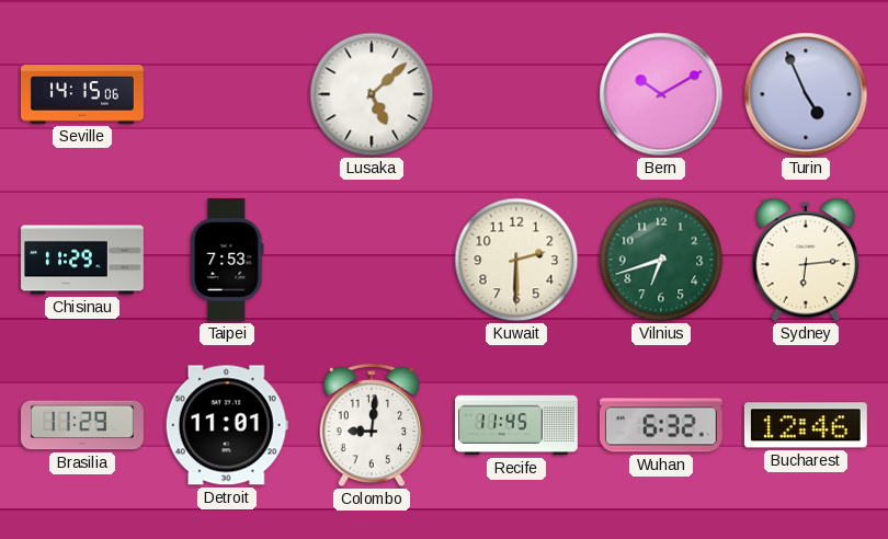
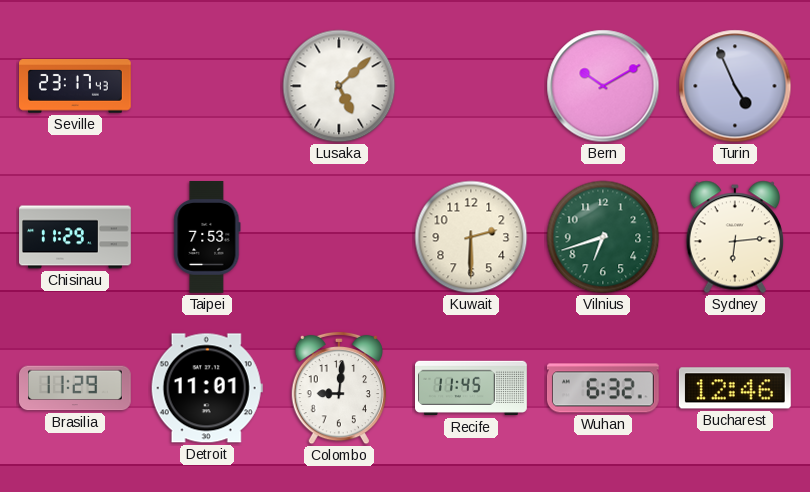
Seville: 14:15 -> 23:17
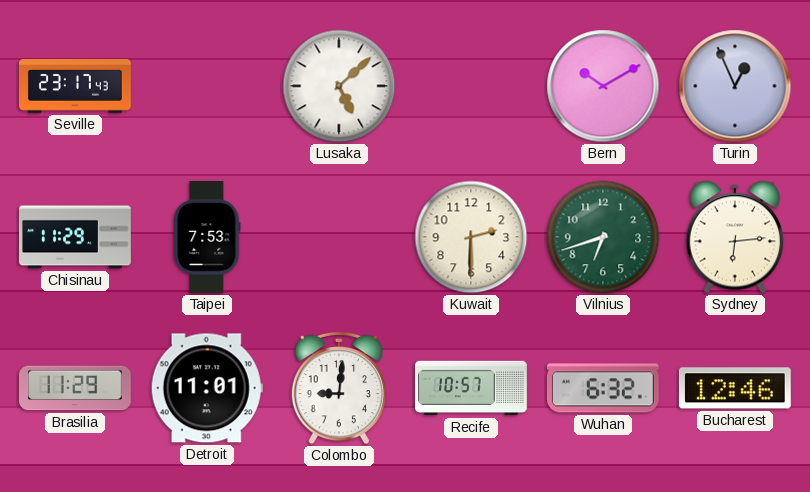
Turin: 4:56 -> 12:56
Recife: 11:45 -> 10:57
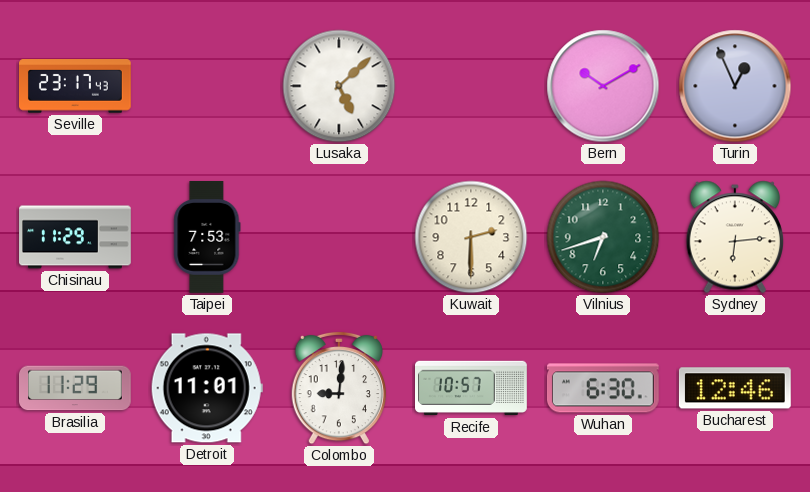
Wuhan: 6:32 -> 6:30
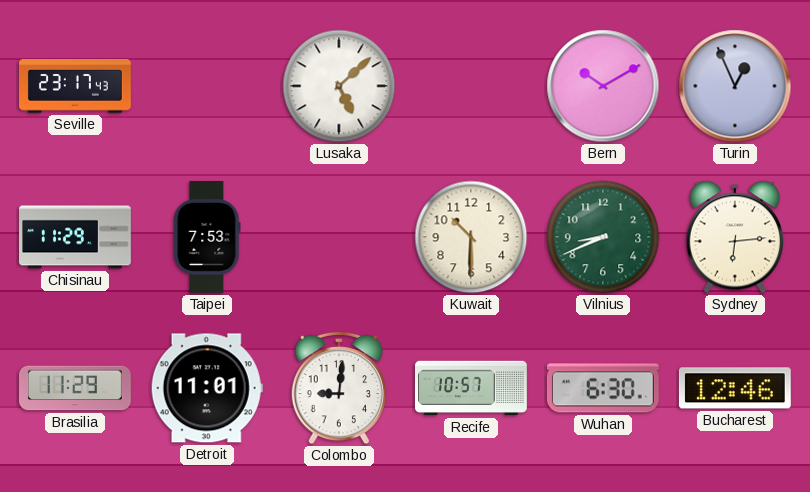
Kuwait: 2:30 -> 10:30
Vilnius: 6:42 -> 8:41
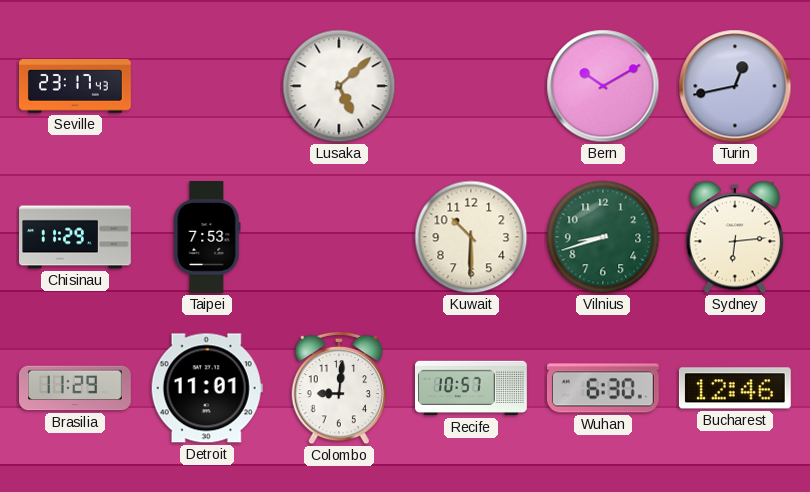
Turin: 12:56 -> 12:43
Vilnius: 8:41 -> 8:42
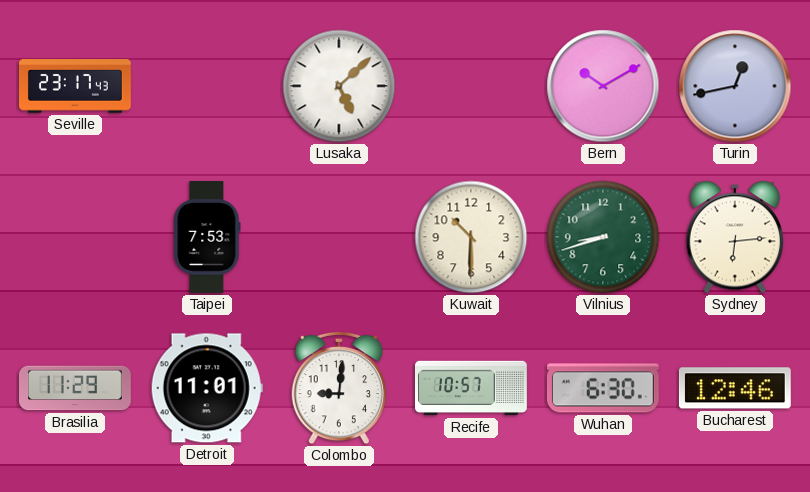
Chisinau: 11:29 -> none
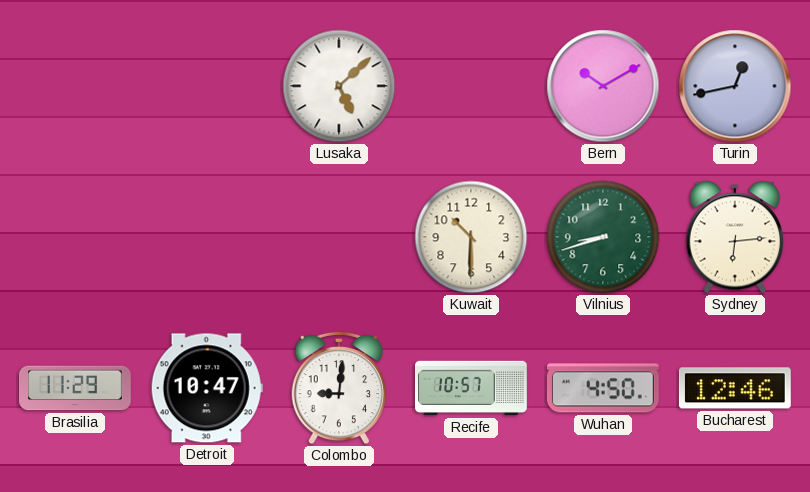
Seville: 23:17 -> none
Taipei: 7:53 -> none
Detroit: 11:01 -> 10:47
Wuhan: 6:30 -> 4:50
